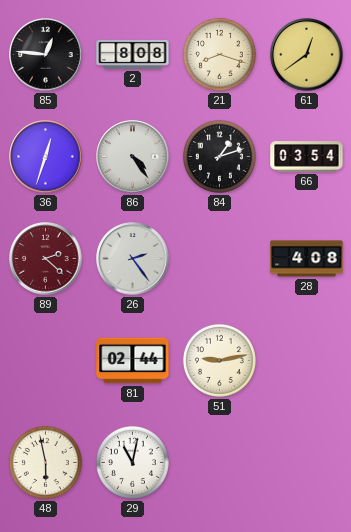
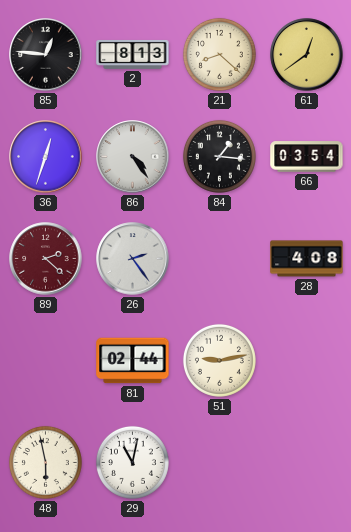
2: 8:08 -> 8:13
21: 8:18 -> 8:22
84: 1:12 -> 1:16
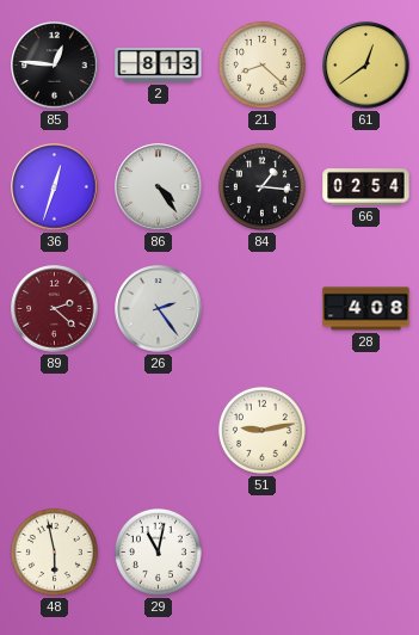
66: 03:54 -> 02:54
81: 02:44 -> none
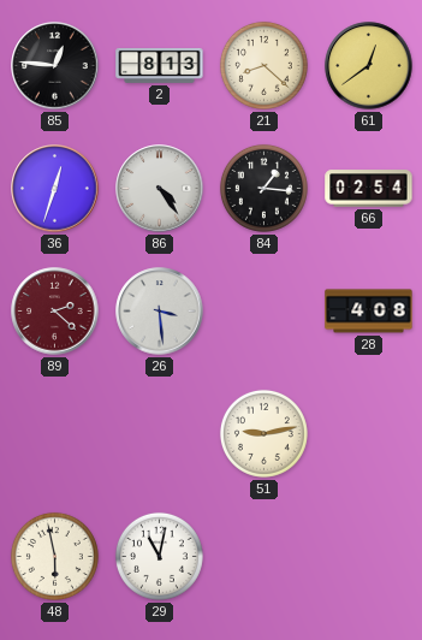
26: 2:24 -> 3:29
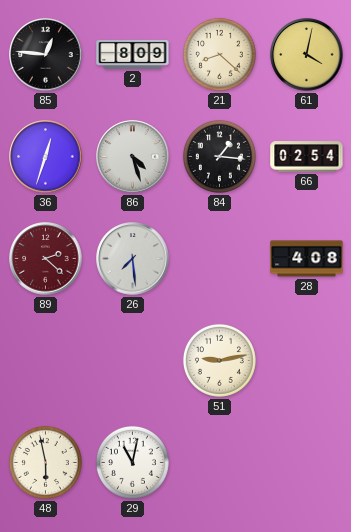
2: 8:13 -> 8:09
61: 12:39 -> 4:02
86: 4:24 -> 4:27
26: 3:29 -> 7:29
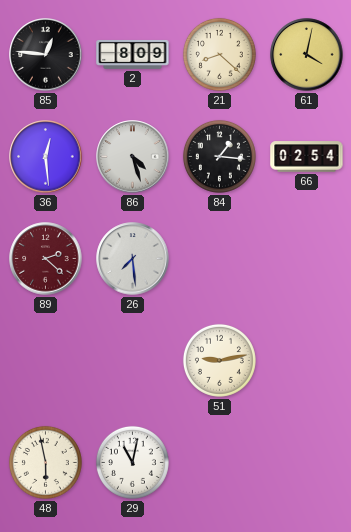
36: 12:33 -> 12:29
28: 4:08 -> none
